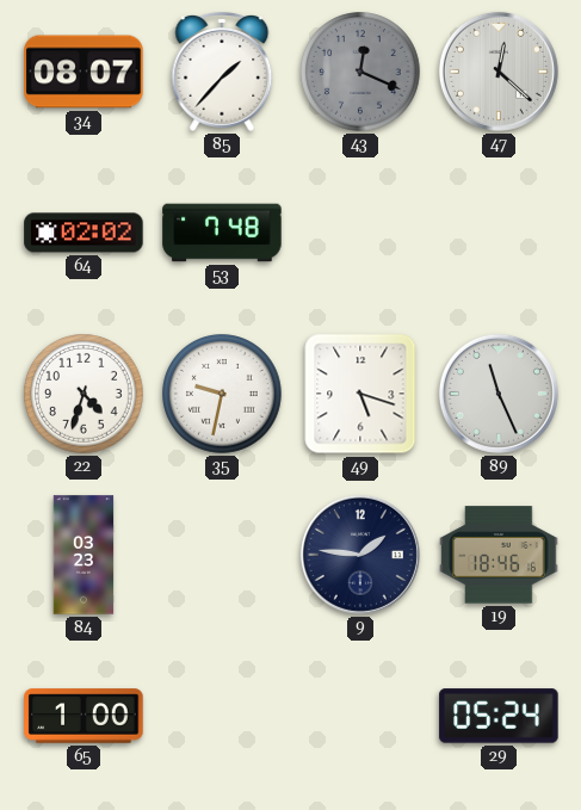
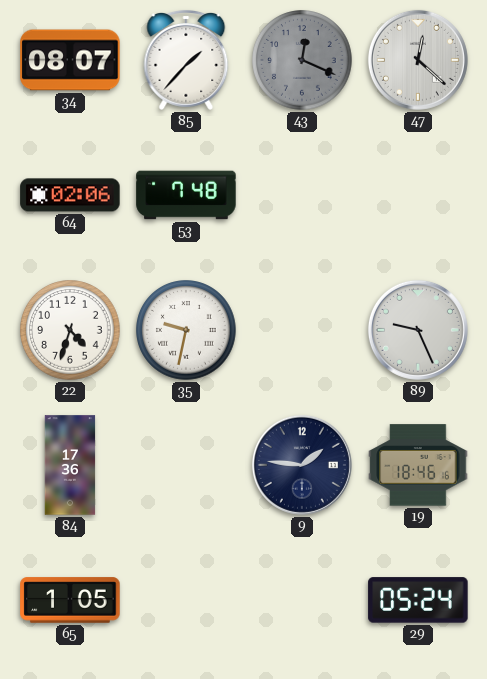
64: 02:02 -> 02:06
49: 5:18 -> none
89: 11:26 -> 9:26
84: 03:23 -> 17:36
65: 1:00 -> 1:05
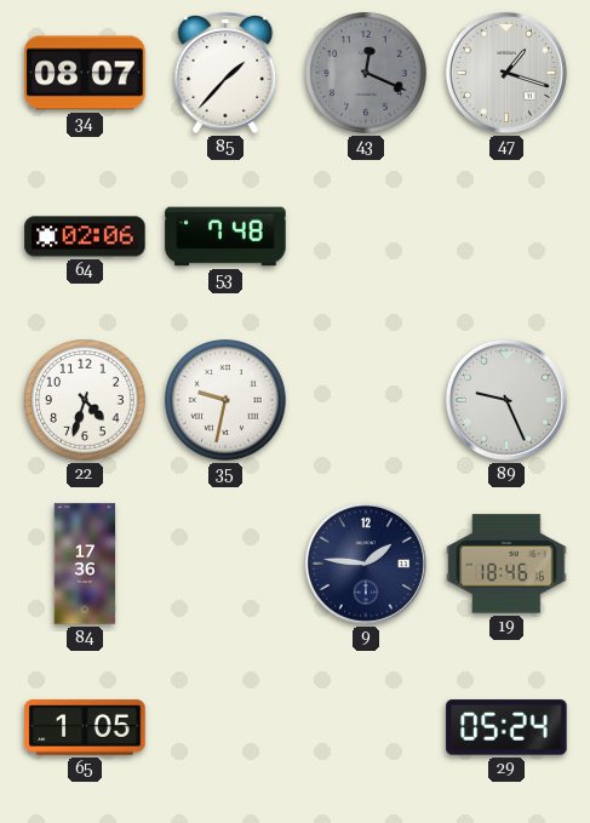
47: 12:22 -> 1:18
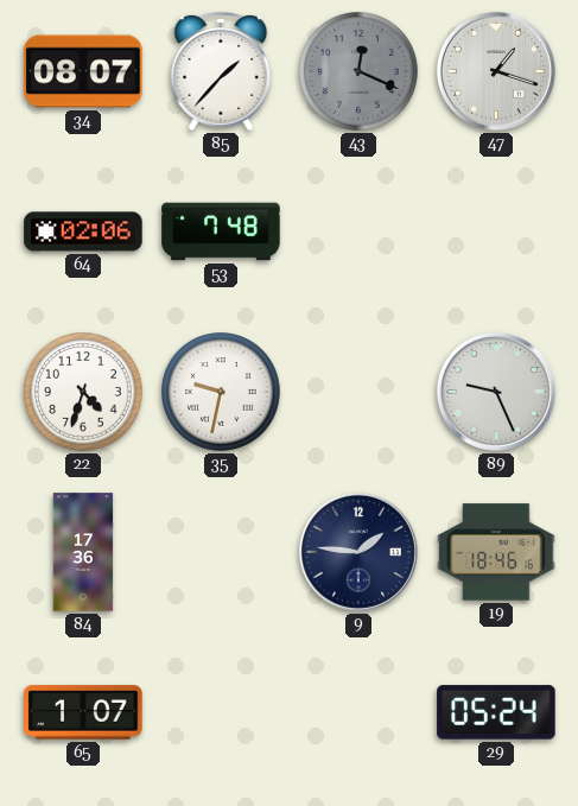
65: 1:05 -> 1:07
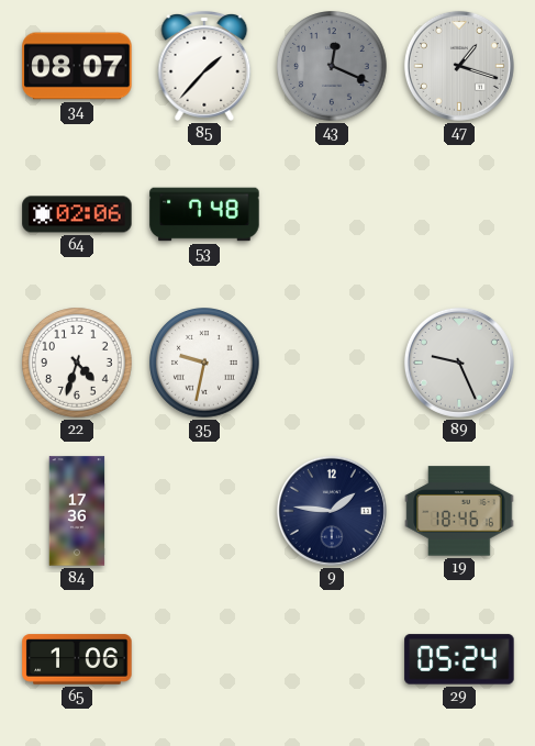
65: 1:07 -> 1:06
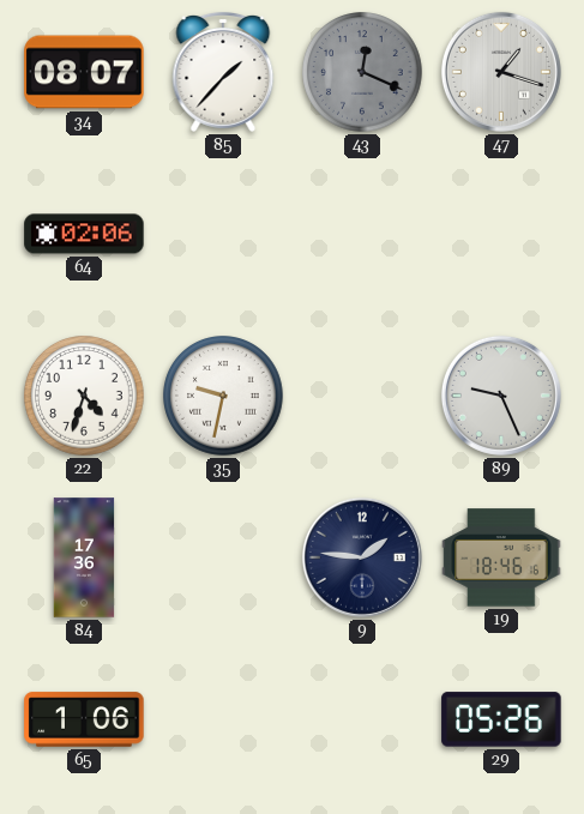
53: 7:48 -> none
29: 05:24 -> 05:26
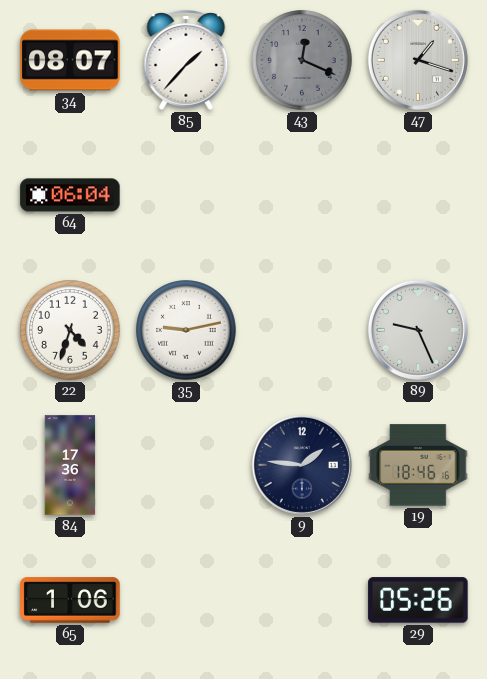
64: 02:06 -> 06:04
35: 9:32 -> 9:13
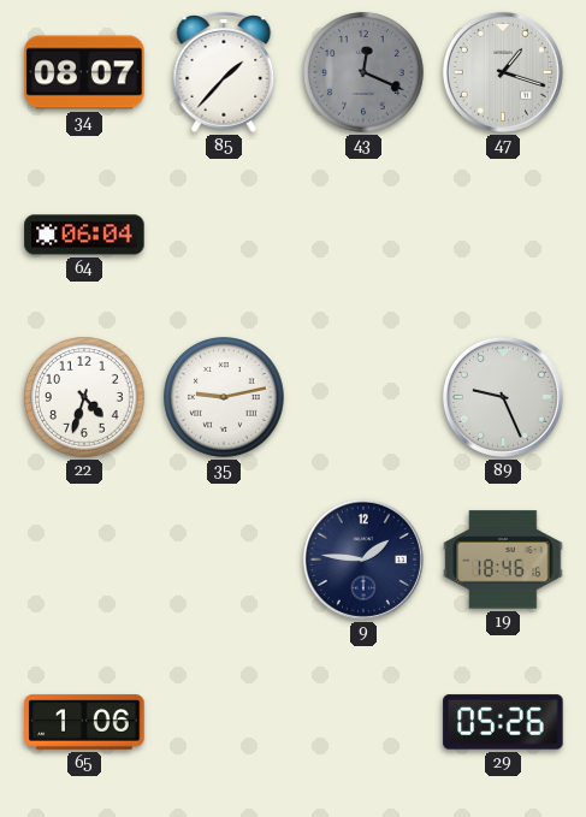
84: 17:36 -> none
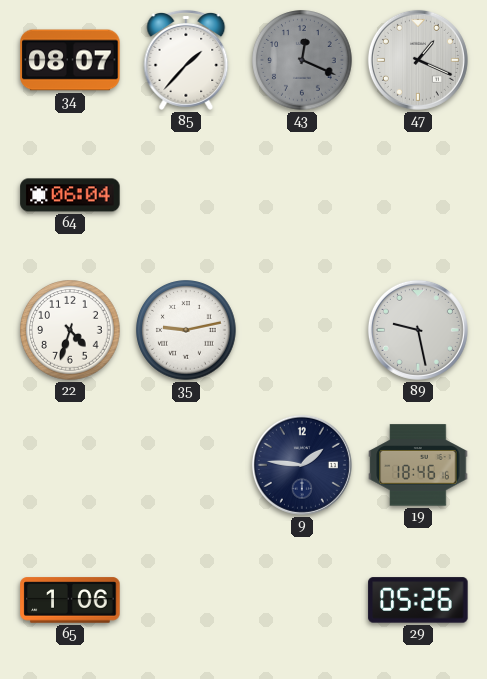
47: 1:18 -> 1:19
89: 9:26 -> 9:28
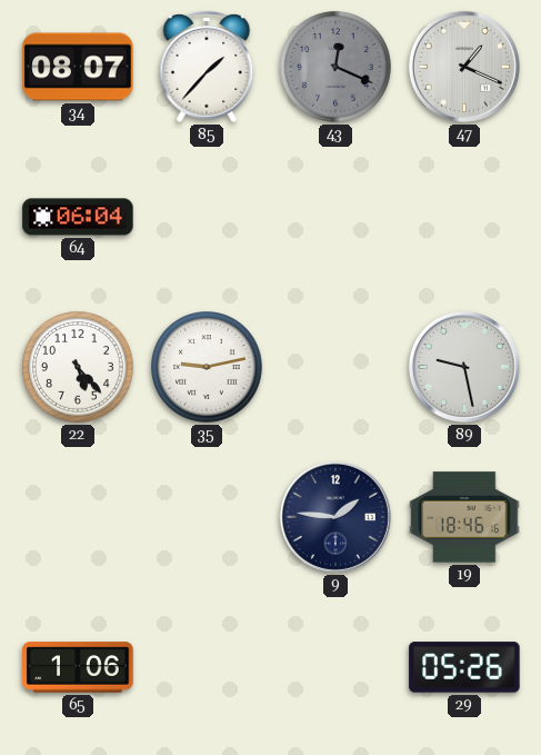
22: 4:33 -> 5:23
